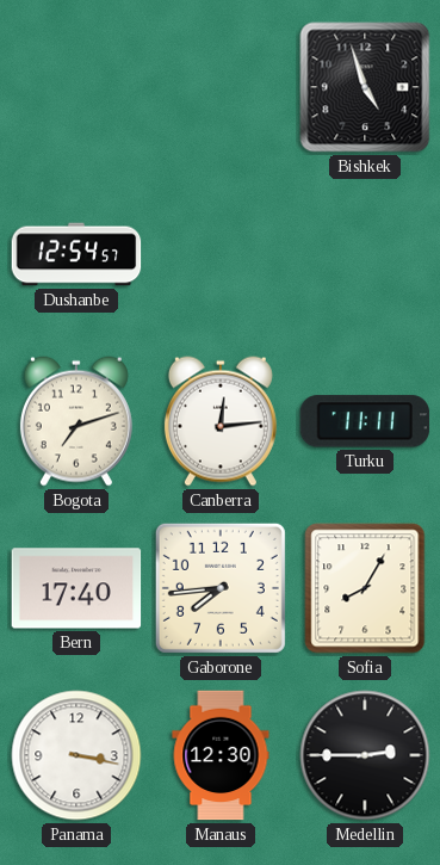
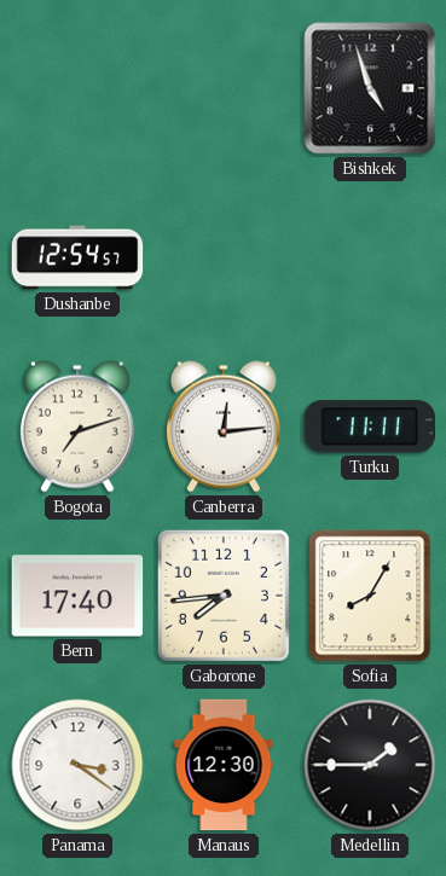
Panama: 3:17 -> 3:21
Medellin: 2:45 -> 1:45
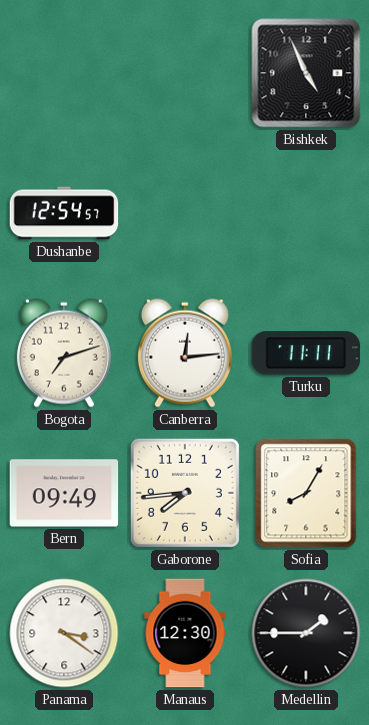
Bishkek: 4:57 -> 4:56
Bern: 17:40 -> 09:49
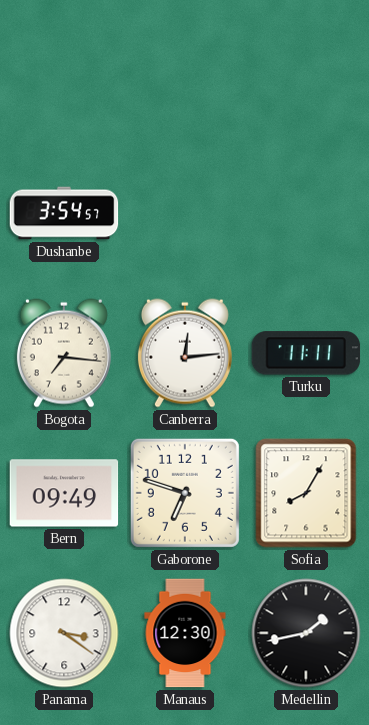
Bishkek: 4:56 -> none
Dushanbe: 12:54 -> 3:54
Bogota: 7:12 -> 7:16
Gaborone: 7:44 -> 6:48
Medellin: 1:45 -> 1:43
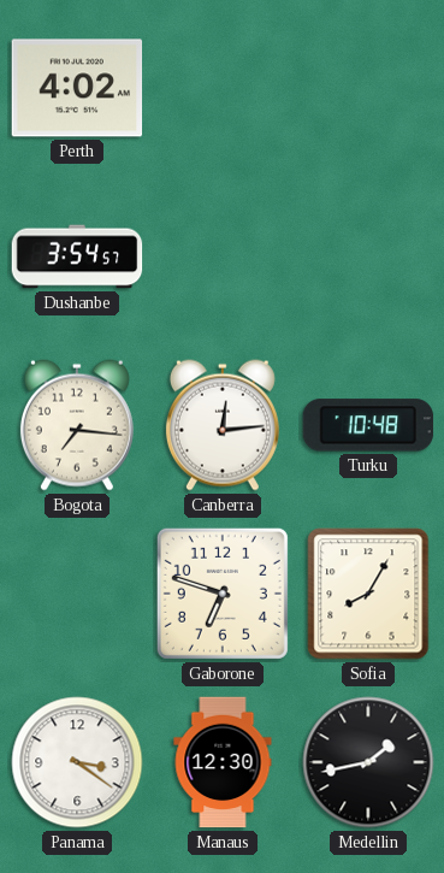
Perth: none -> 4:02
Turku: 11:11 -> 10:48
Bern: 09:49 -> none
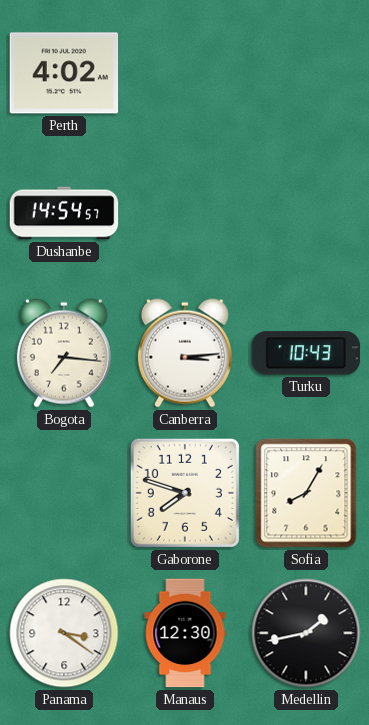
Dushanbe: 3:54 -> 14:54
Canberra: 12:14 -> 3:14
Turku: 10:48 -> 10:43
Gaborone: 6:48 -> 7:48
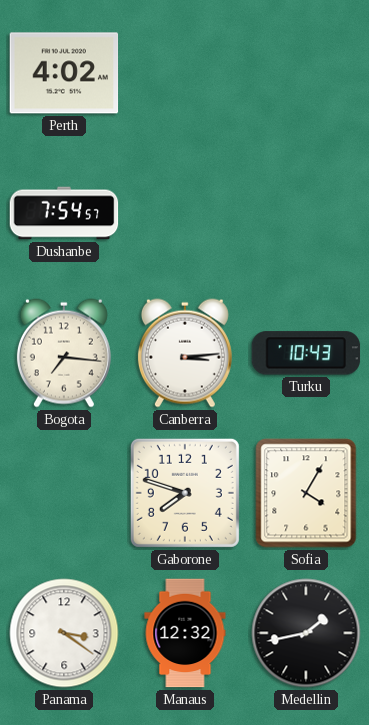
Dushanbe: 14:54 -> 7:54
Sofia: 8:05 -> 4:05
Manaus: 12:30 -> 12:32
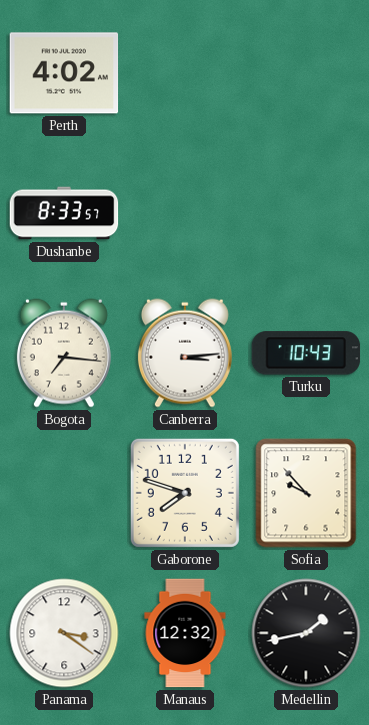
Dushanbe: 7:54 -> 8:33
Sofia: 4:05 -> 9:53
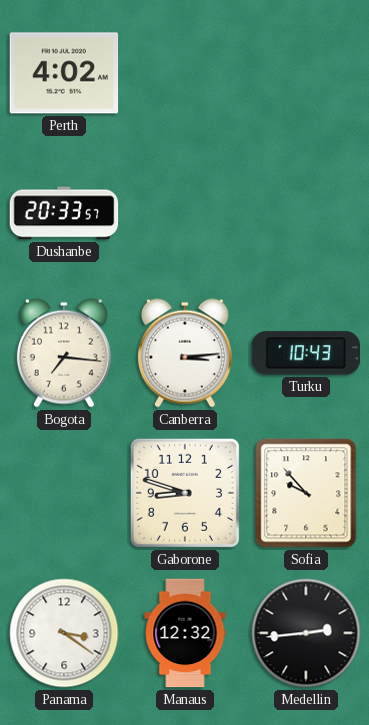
Dushanbe: 8:33 -> 20:33
Gaborone: 7:48 -> 8:48
Medellin: 1:43 -> 2:44
